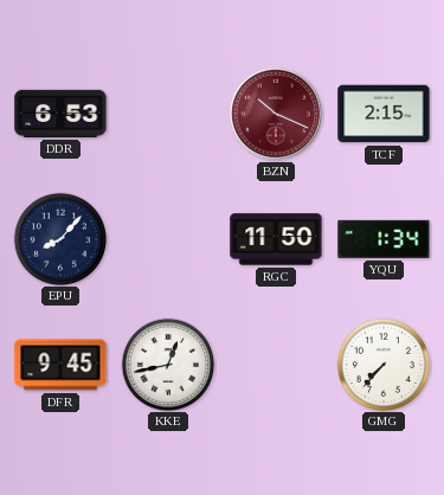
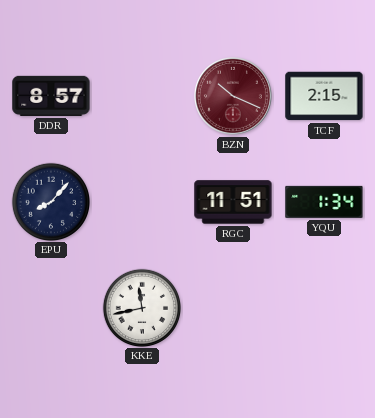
DDR: 6:53 -> 8:57
RGC: 11:50 -> 11:51
DFR: 9:45 -> none
KKE: 12:43 -> 11:43
GMG: 7:37 -> none
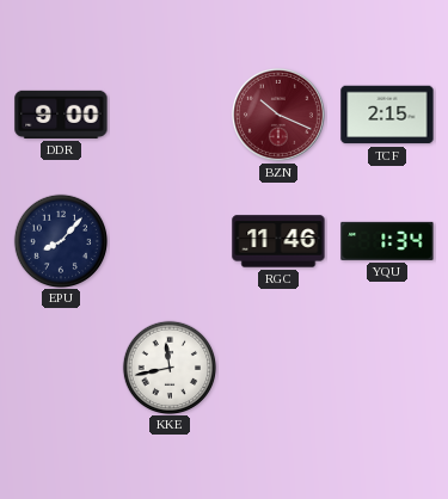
DDR: 8:57 -> 9:00
RGC: 11:51 -> 11:46
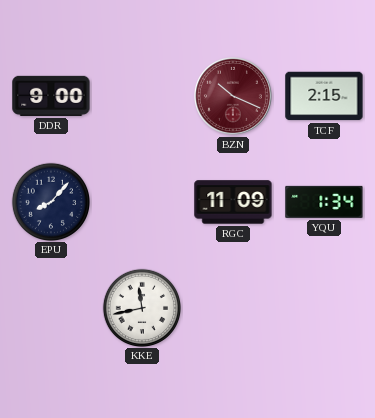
RGC: 11:46 -> 11:09
